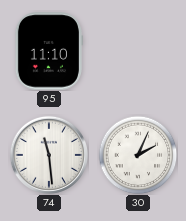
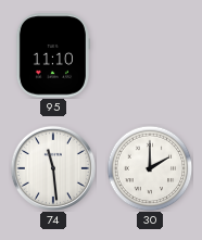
30: 2:04 -> 2:00
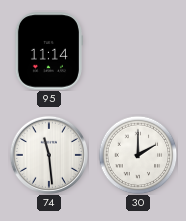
95: 11:10 -> 11:14
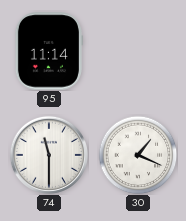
74: 11:29 -> 11:30
30: 2:00 -> 1:19
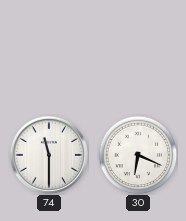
95: 11:14 -> none
30: 1:19 -> 6:19
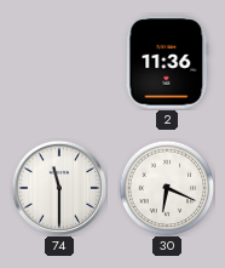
2: none -> 11:36
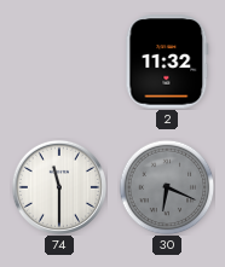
2: 11:36 -> 11:32
30 dial: white -> grey
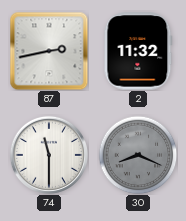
87: none -> 2:43
30: 6:19 -> 8:19
